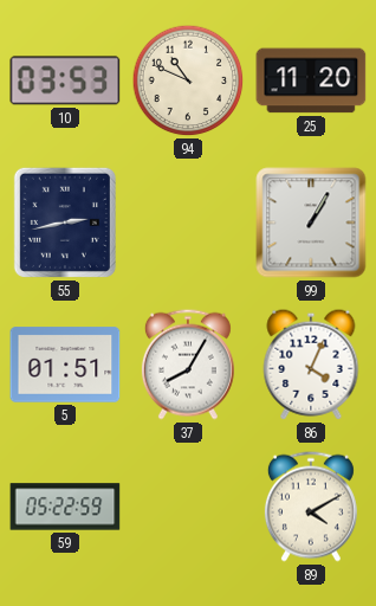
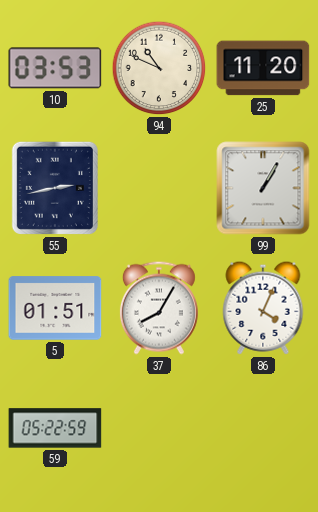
89: 4:10 -> none
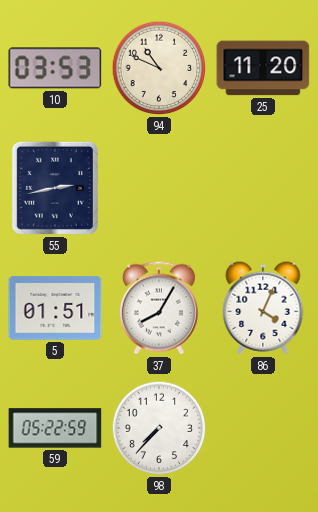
99: 1:05 -> none
98: none -> 7:37
